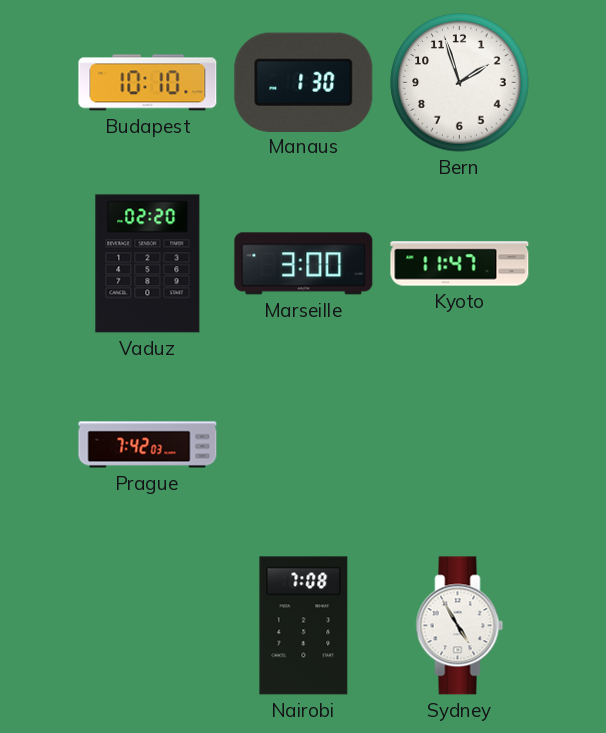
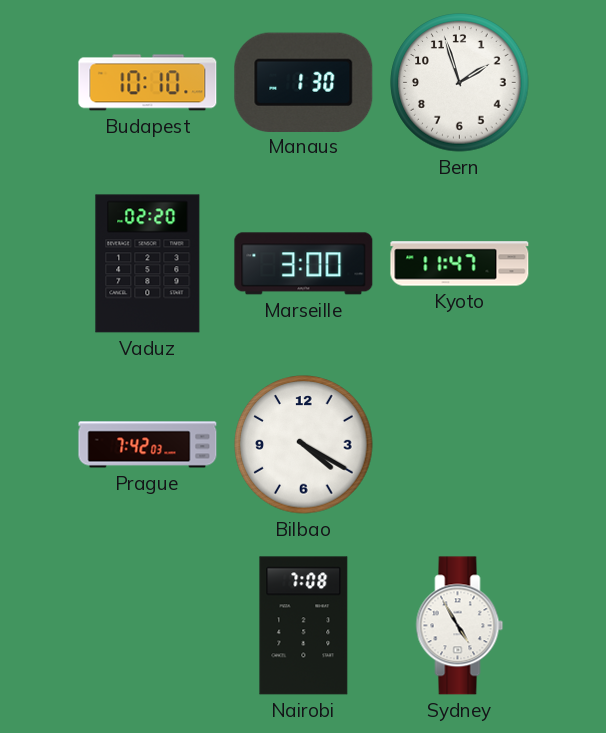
Bilbao: none -> 4:20
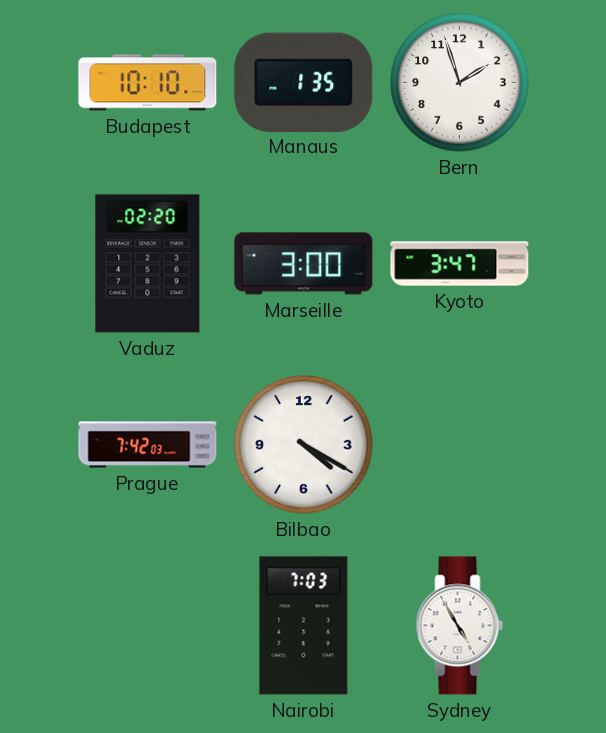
Manaus: 1:30 -> 1:35
Kyoto: 11:47 -> 3:47
Nairobi: 7:08 -> 7:03
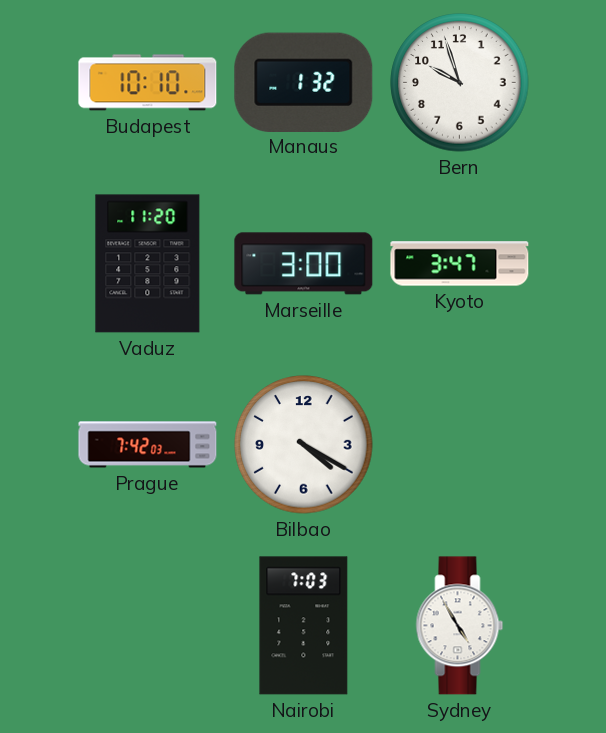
Manaus: 1:35 -> 1:32
Bern: 1:57 -> 9:57
Vaduz: 02:20 -> 11:20
